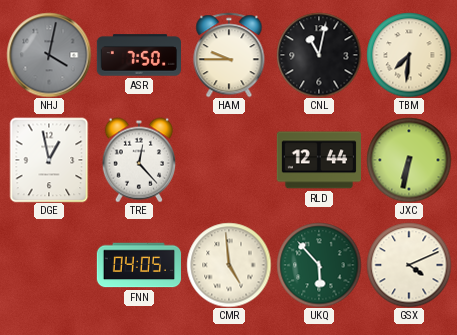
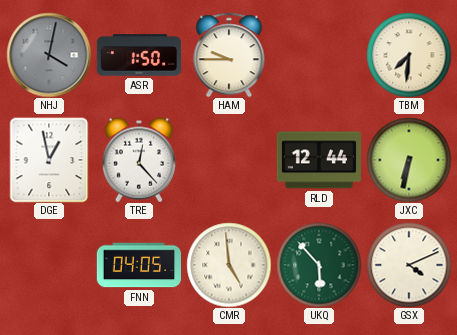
ASR: 7:50 -> 1:50
CNL: 11:02 -> none
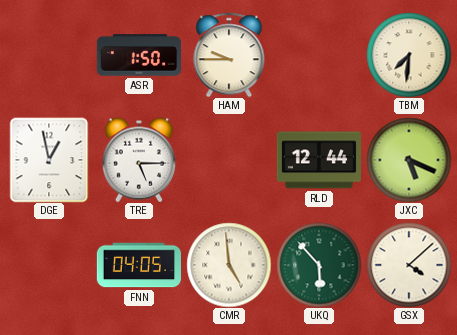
NHJ: 4:02 -> none
TRE: 12:23 -> 5:15
JXC: 6:32 -> 5:19
GSX: 4:11 -> 4:08
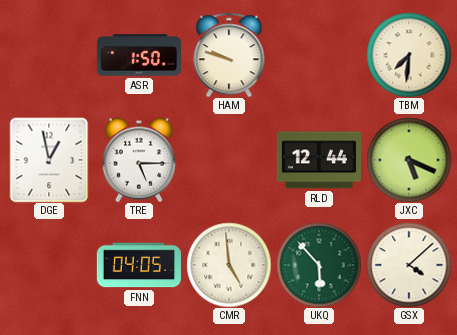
HAM: 9:45 -> 9:48
